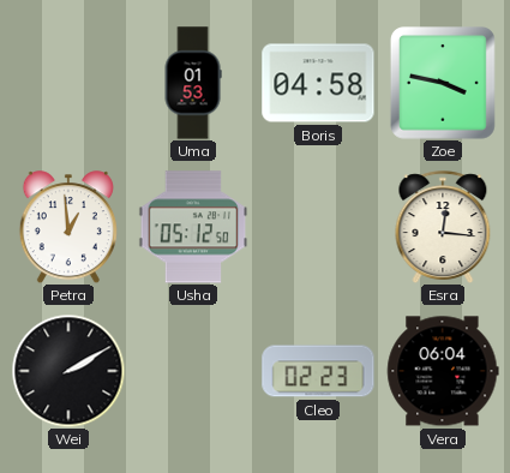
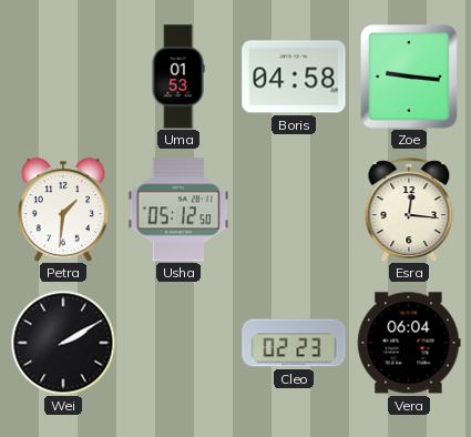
Zoe: 3:47 -> 9:16
Petra: 12:59 -> 1:31
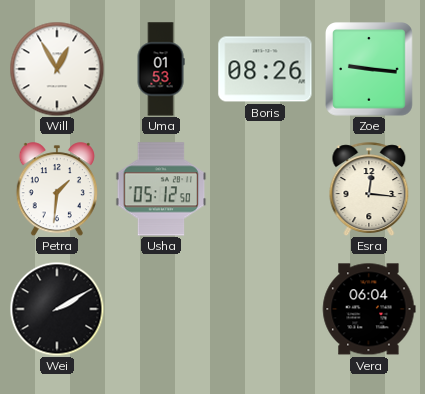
Will: none -> 12:55
Boris: 04:58 -> 08:26
Cleo: 02:23 -> none
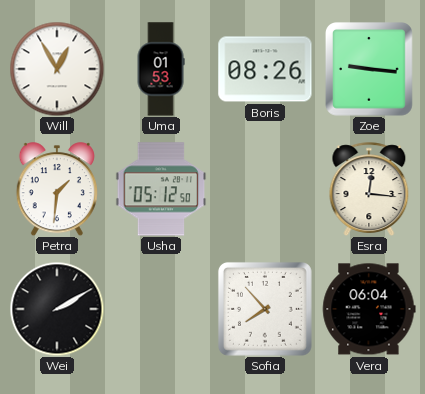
Sofia: none -> 7:53
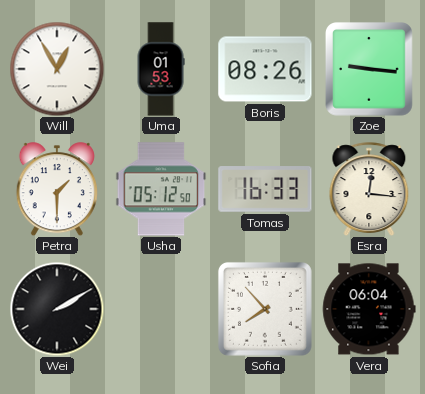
Petra: 1:31 -> 1:30
Tomas: none -> 16:33
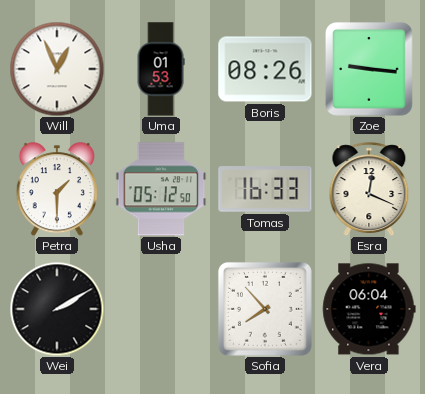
Will: 12:55 -> 12:56
Esra: 12:16 -> 12:19
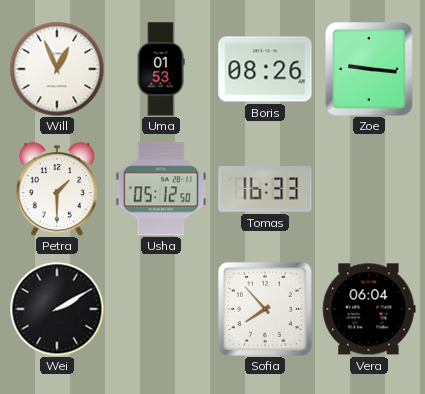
Esra: 12:19 -> none
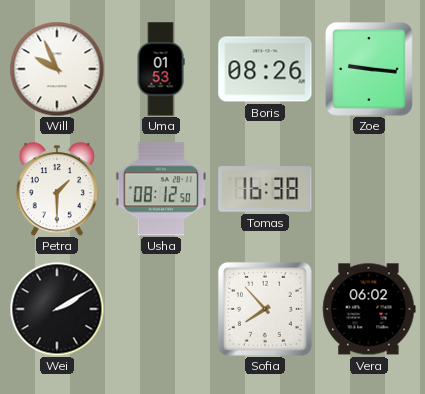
Will: 12:56 -> 9:56
Usha: 05:12 -> 08:12
Tomas: 16:33 -> 16:38
Vera: 06:04 -> 06:02
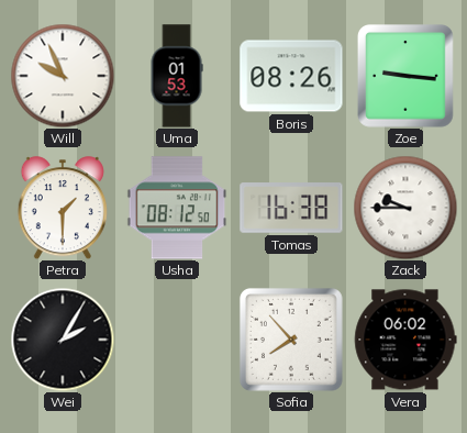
Zack: none -> 9:45
Wei: 2:10 -> 2:05
